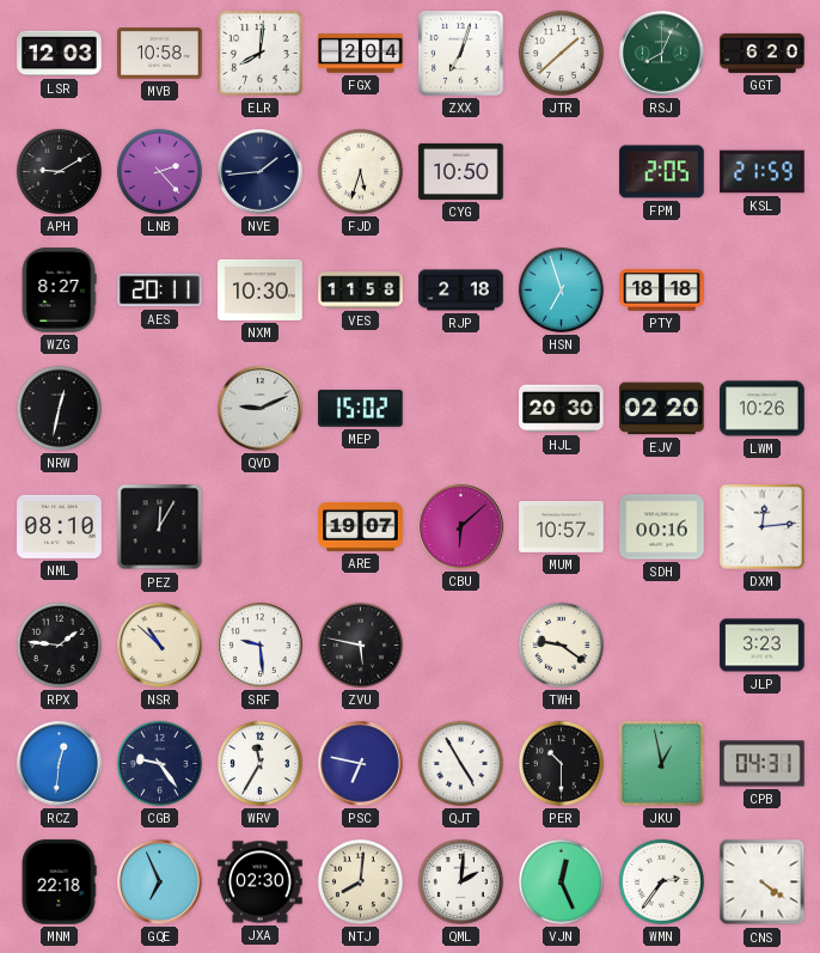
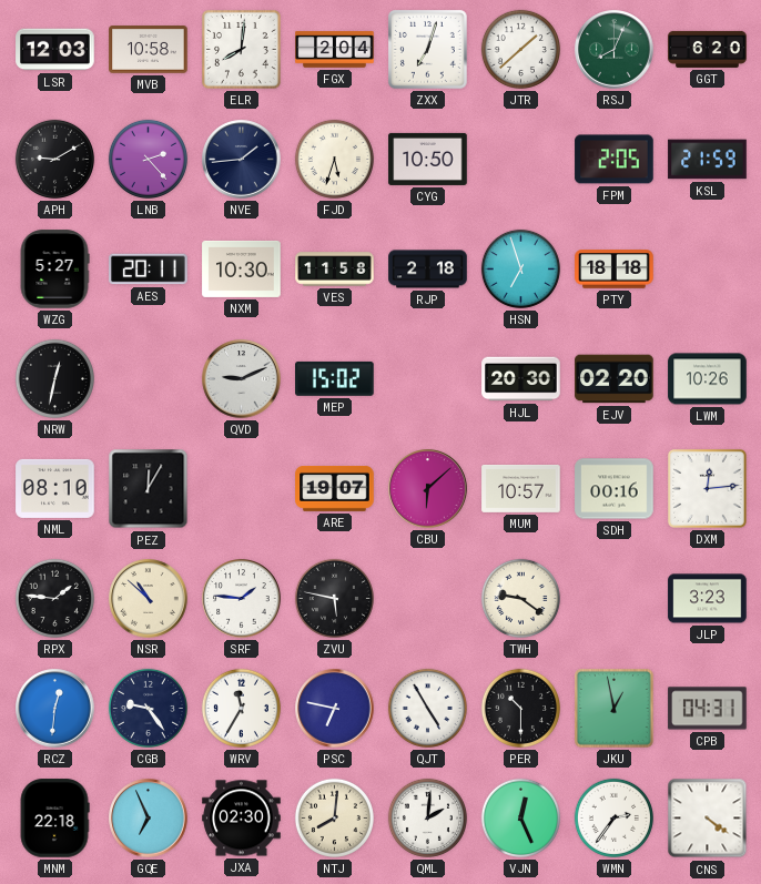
WZG: 8:27 -> 5:27
SRF: 9:29 -> 1:46
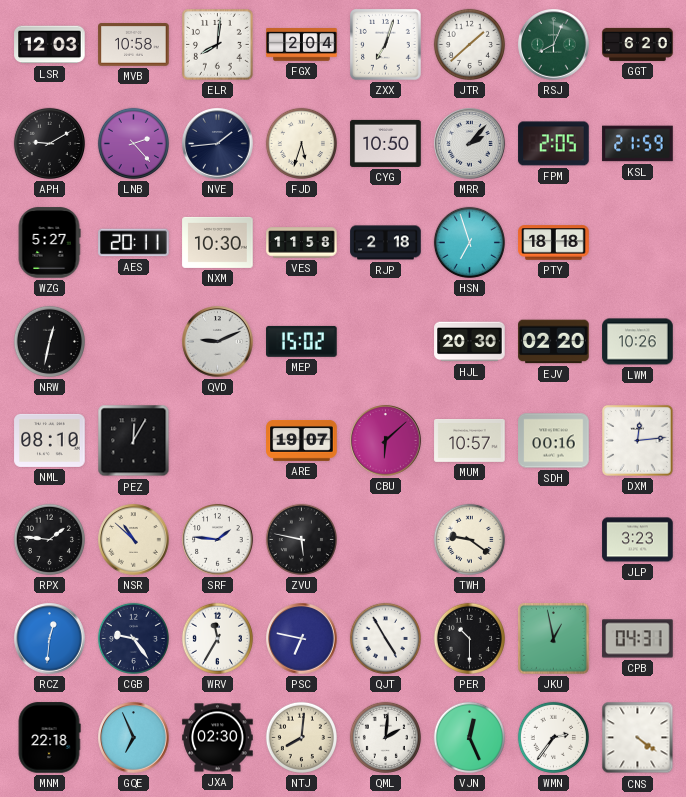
MRR: none -> 2:07
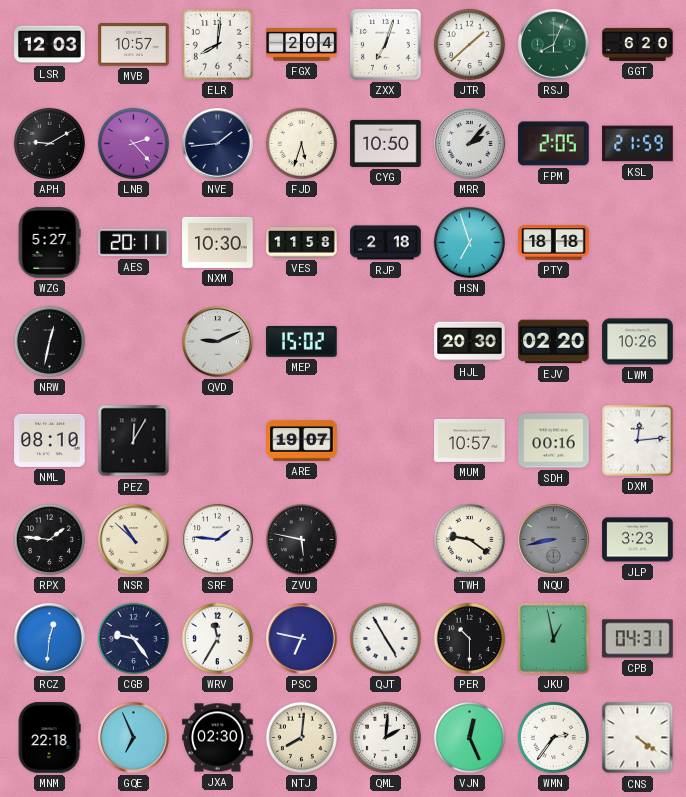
MVB: 10:58 -> 10:57
CBU: 6:08 -> none
NQU: none -> 8:43
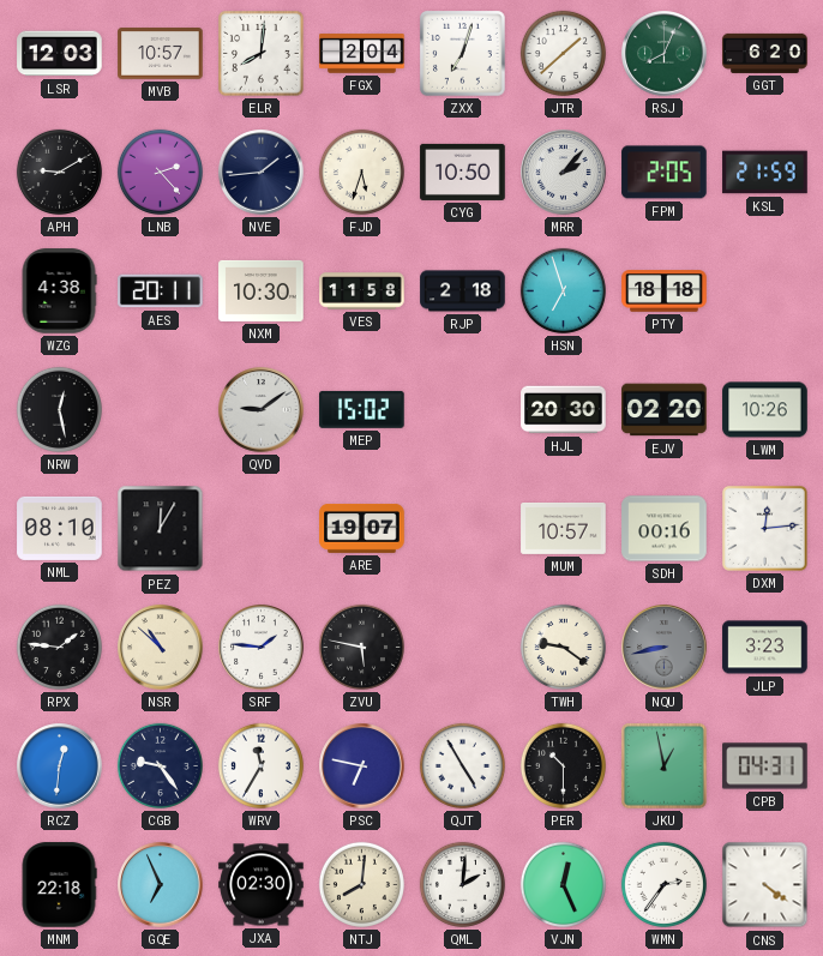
WZG: 5:27 -> 4:38
NRW: 12:32 -> 12:28
QVD: 9:11 -> 9:09
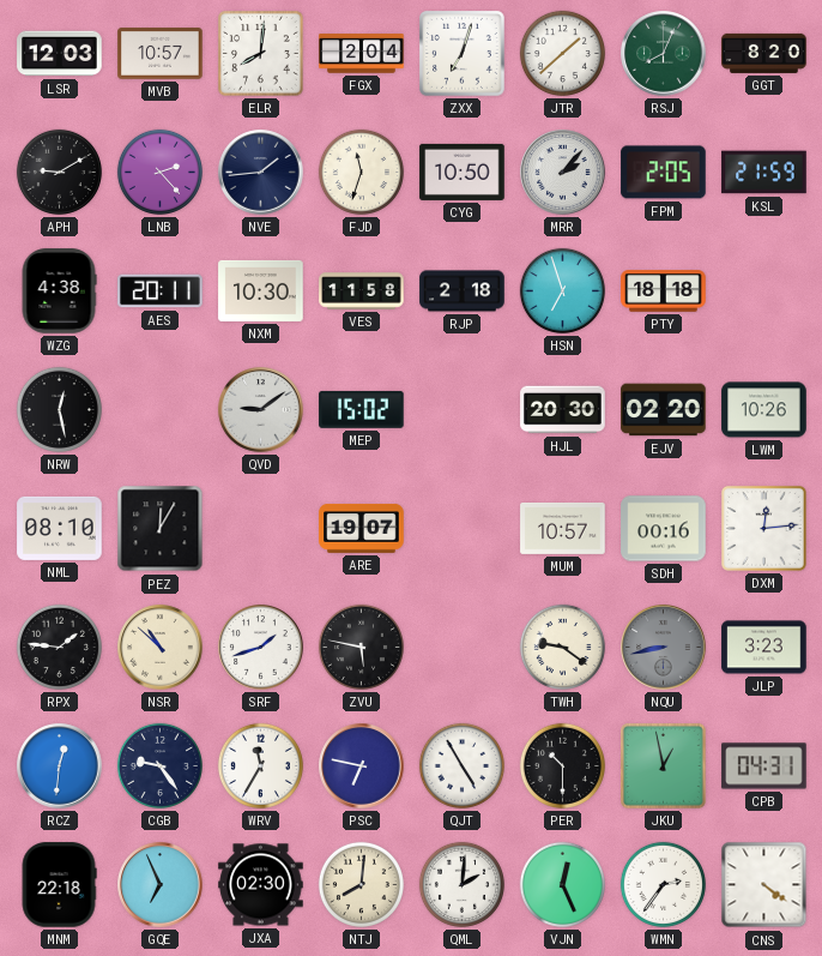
GGT: 6:20 -> 8:20
FJD: 5:33 -> 11:33
SRF: 1:46 -> 1:42
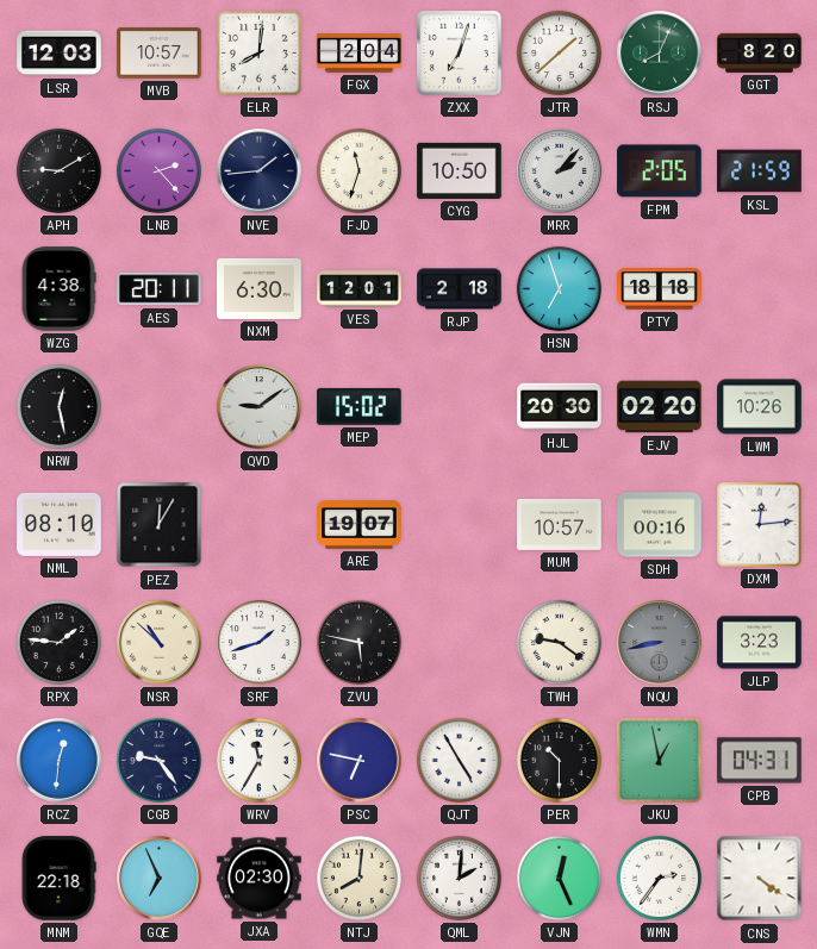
NXM: 10:30 -> 6:30
VES: 11:58 -> 12:01
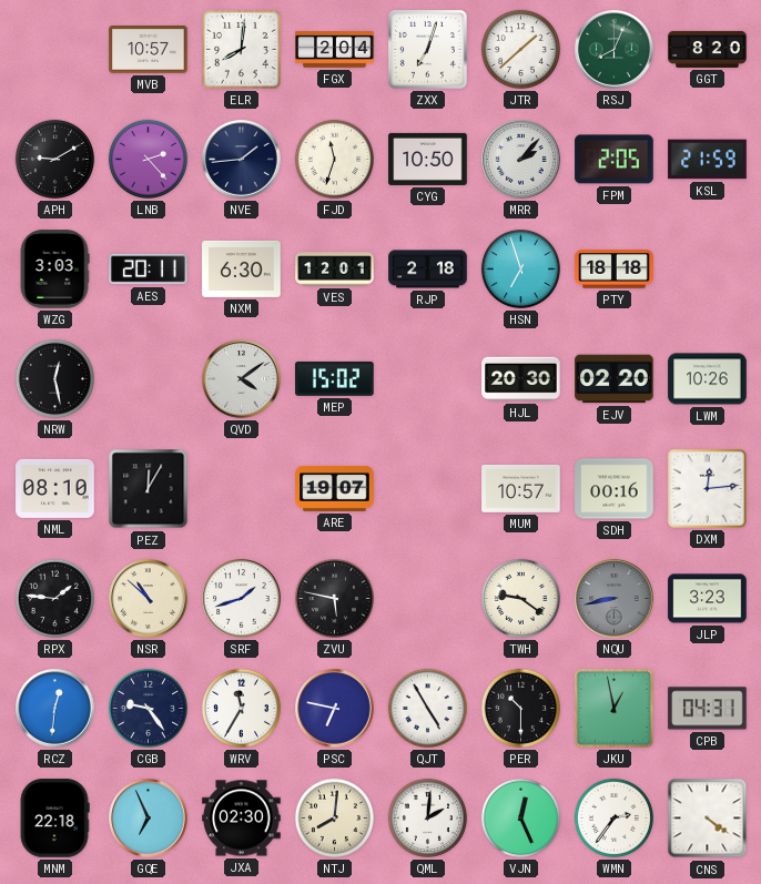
LSR: 12:03 -> none
WZG: 4:38 -> 3:03
QVD: 9:09 -> 4:09
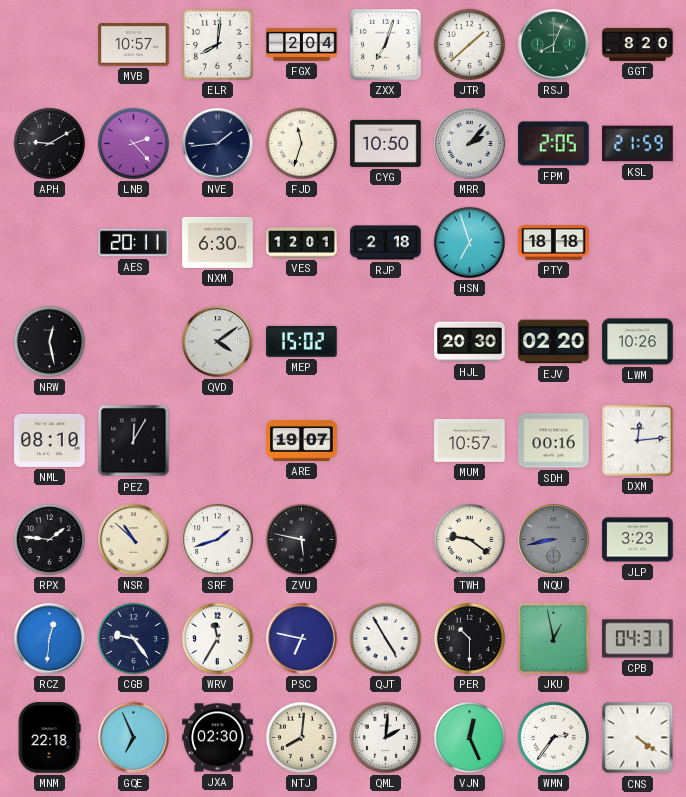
WZG: 3:03 -> none
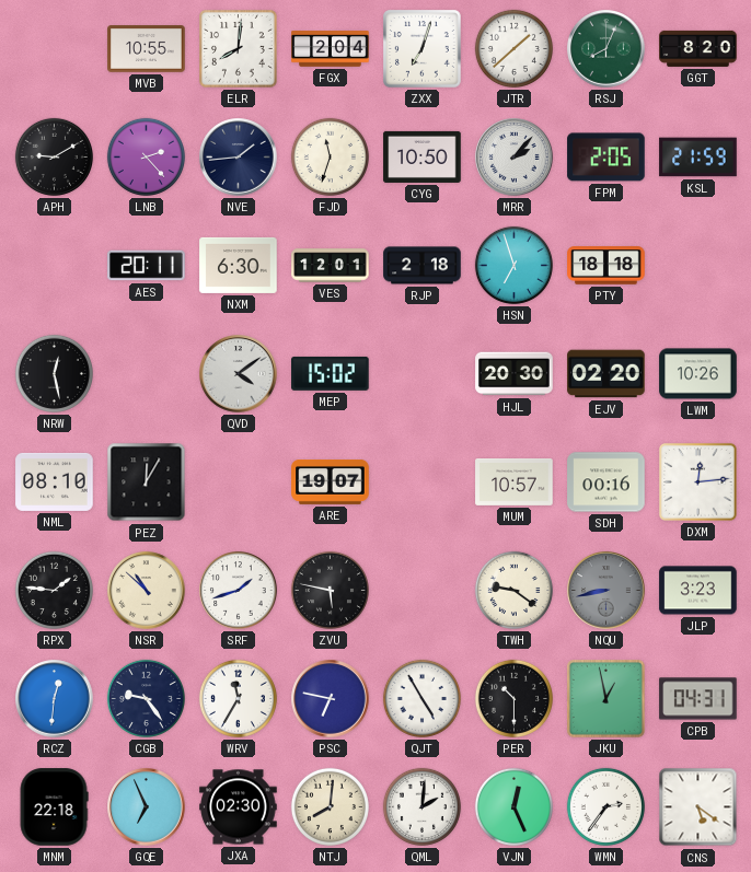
MVB: 10:57 -> 10:55
CNS: 4:21 -> 5:21
